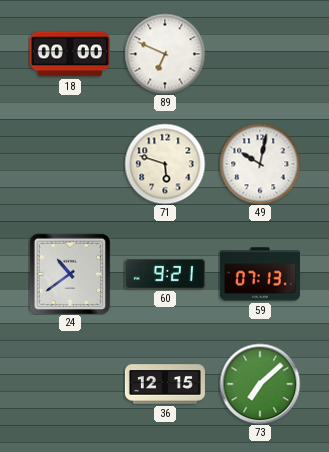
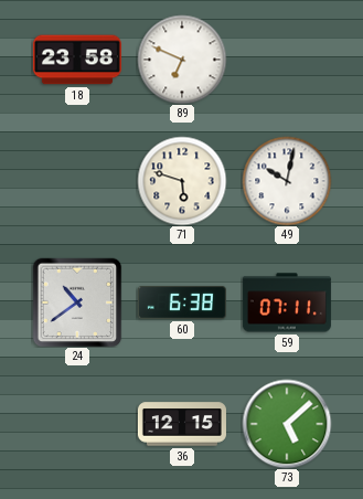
18: 00:00 -> 23:58
60: 9:21 -> 6:38
59: 07:13 -> 07:11
73: 7:08 -> 5:08
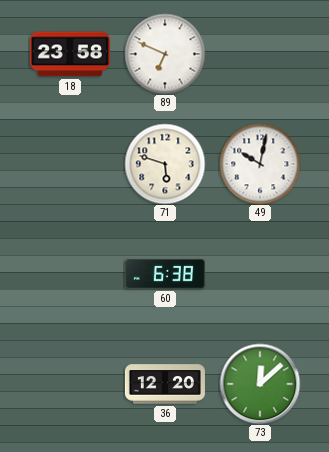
24: 10:39 -> none
59: 07:11 -> none
36: 12:15 -> 12:20
73: 5:08 -> 12:08
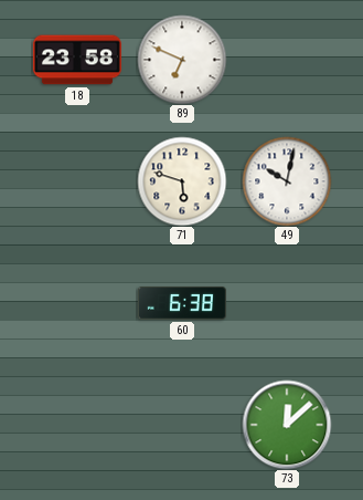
36: 12:20 -> none
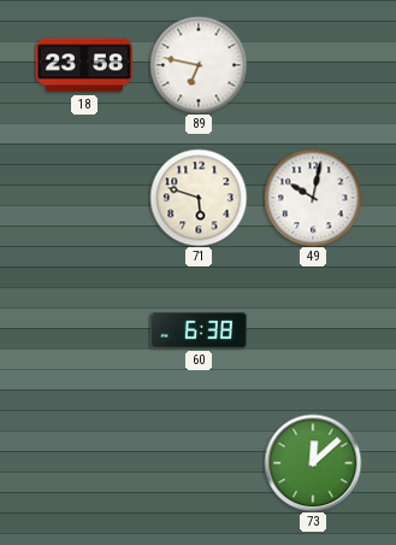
89: 6:49 -> 6:47
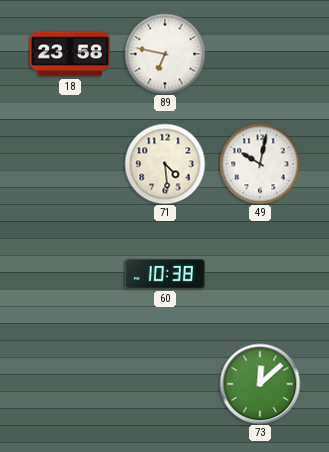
71: 5:48 -> 4:29
60: 6:38 -> 10:38
